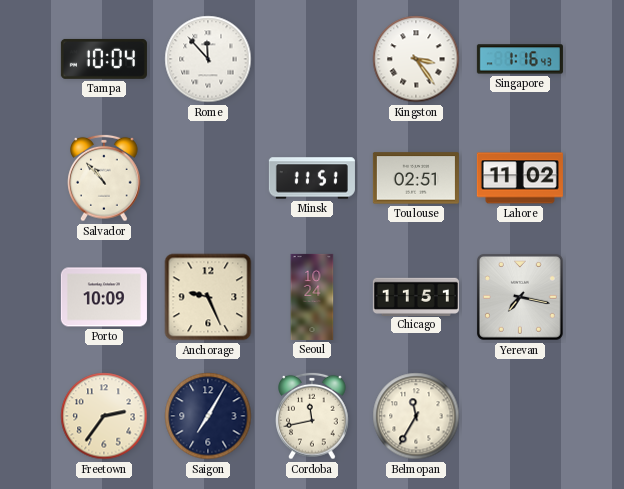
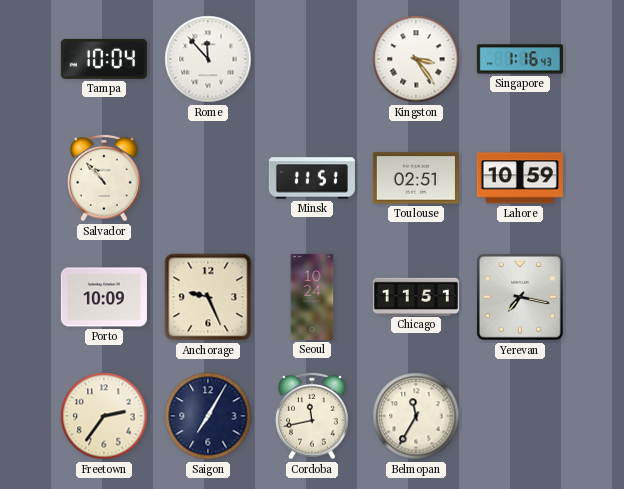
Lahore: 11:02 -> 10:59
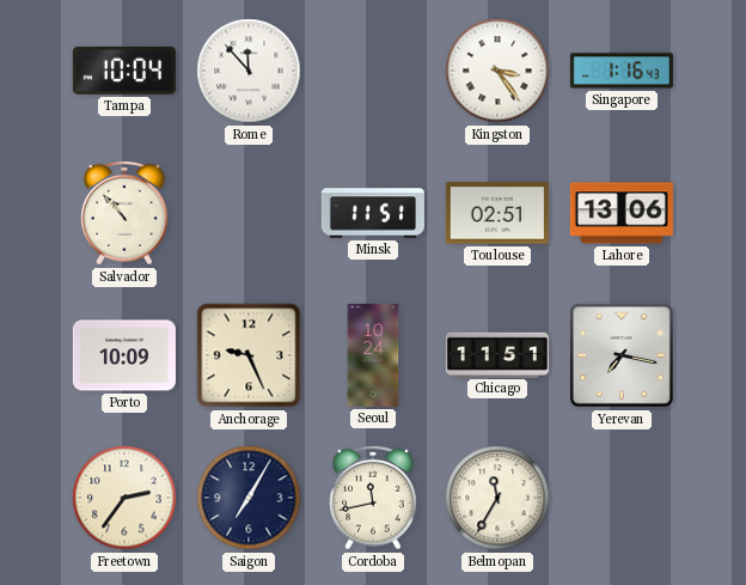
Lahore: 10:59 -> 13:06
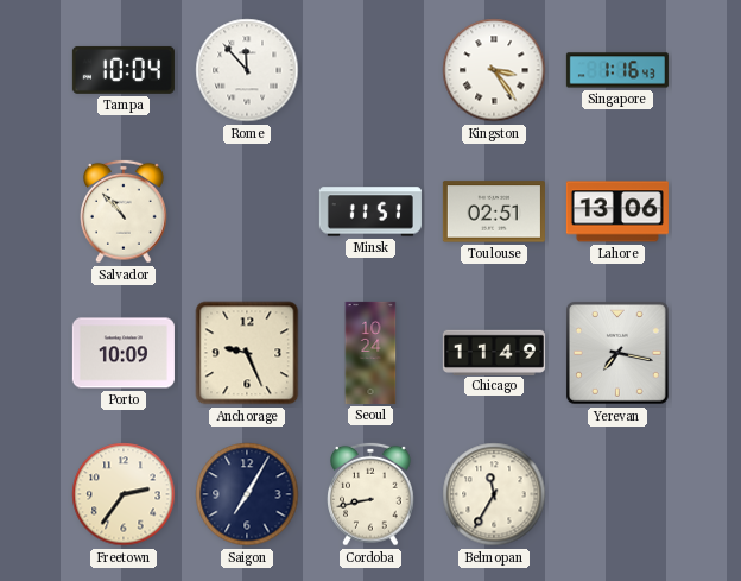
Chicago: 11:51 -> 11:49
Cordoba: 11:43 -> 8:43
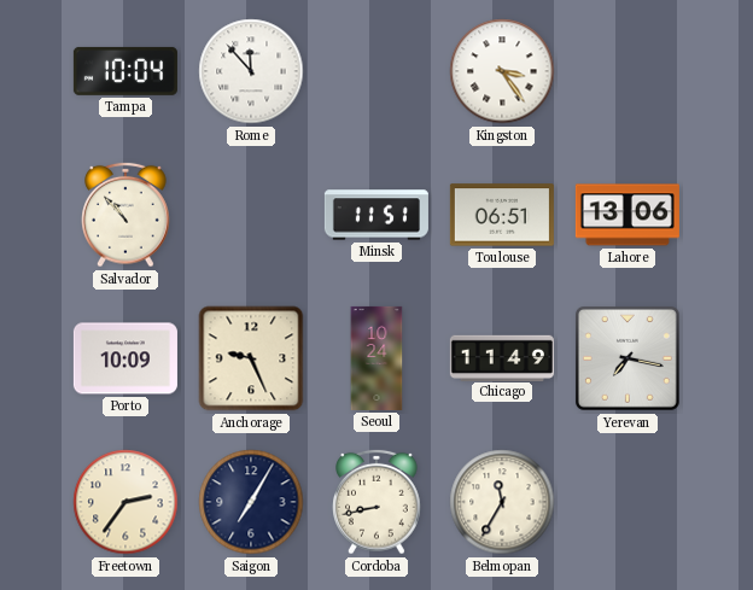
Singapore: 1:16 -> none
Toulouse: 02:51 -> 06:51
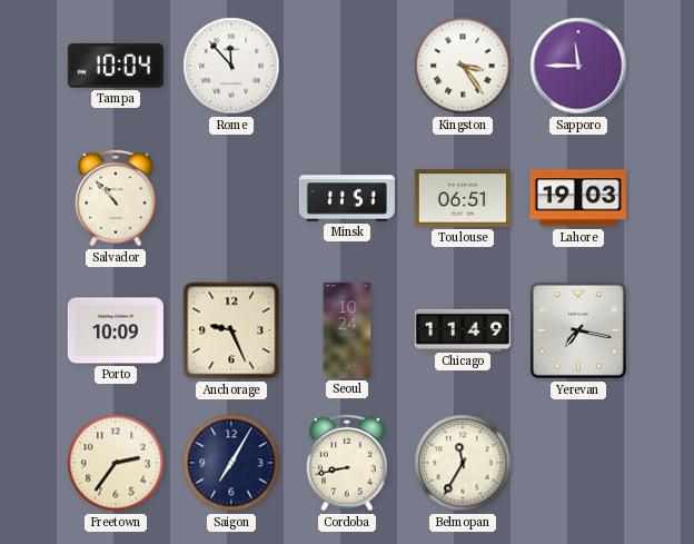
Sapporo: none -> 11:45
Lahore: 13:06 -> 19:03
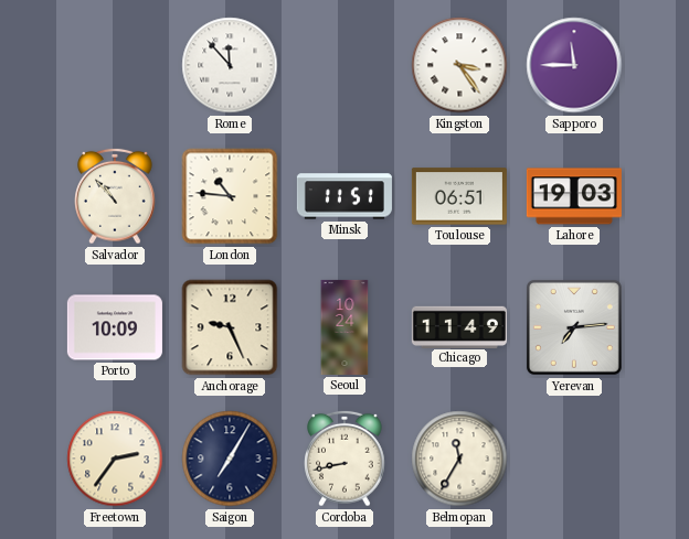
Tampa: 10:04 -> none
London: none -> 10:46
Yerevan: 7:17 -> 7:14
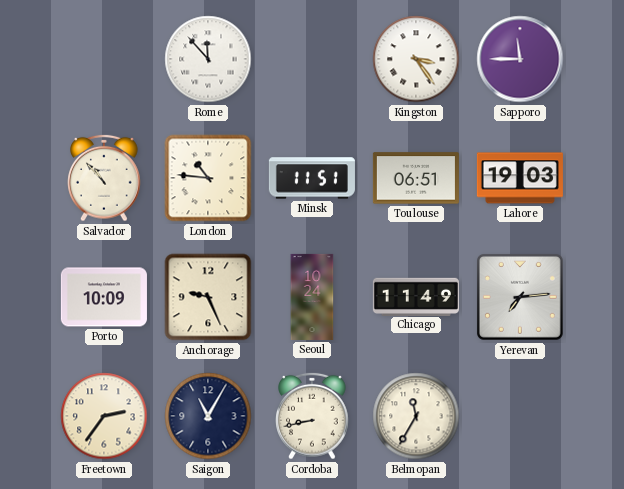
Saigon: 7:05 -> 11:05
